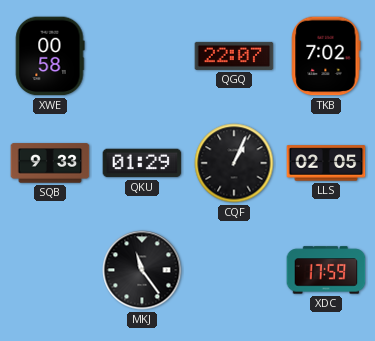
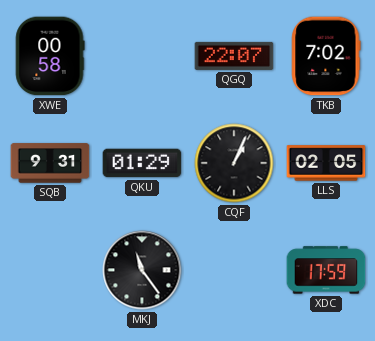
SQB: 9:33 -> 9:31
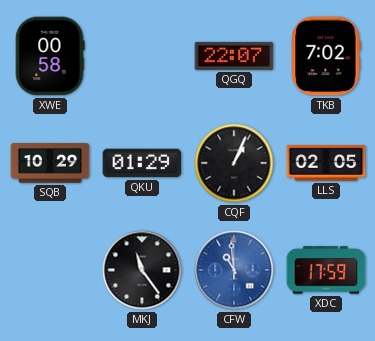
SQB: 9:31 -> 10:29
CFW: none -> 10:59
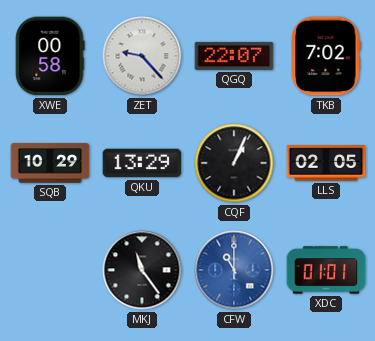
ZET: none -> 9:23
QKU: 01:29 -> 13:29
CFW: 10:59 -> 11:00
XDC: 17:59 -> 01:01
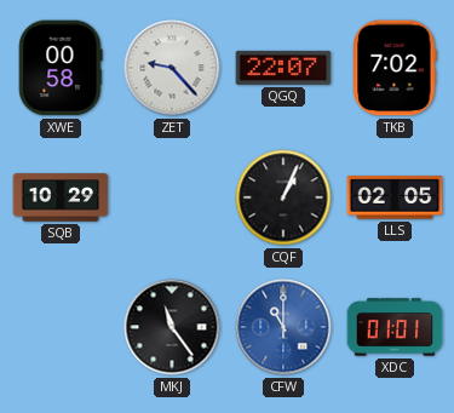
QKU: 13:29 -> none
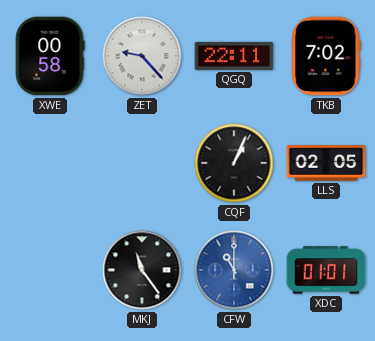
QGQ: 22:07 -> 22:11
SQB: 10:29 -> none
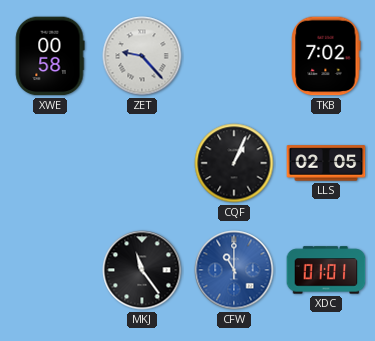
QGQ: 22:11 -> none
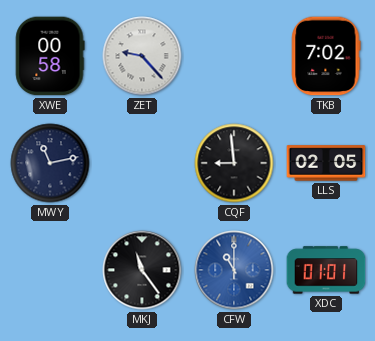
MWY: none -> 11:13
CQF: 1:04 -> 8:59
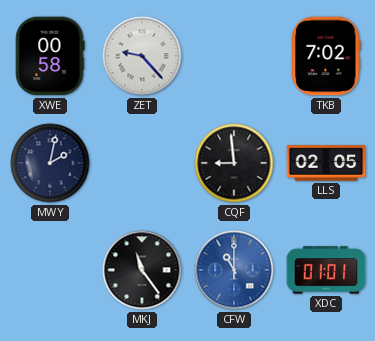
MWY: 11:13 -> 2:02
